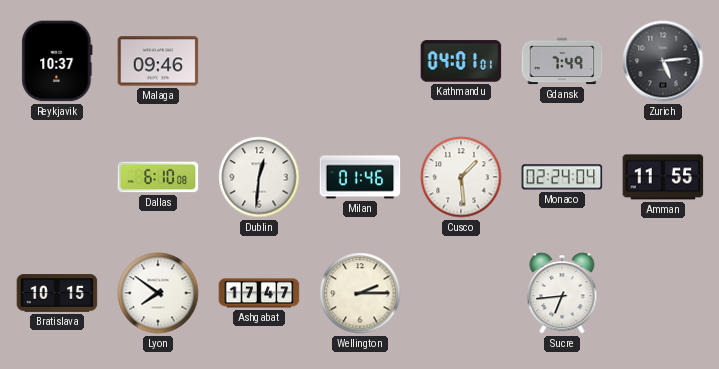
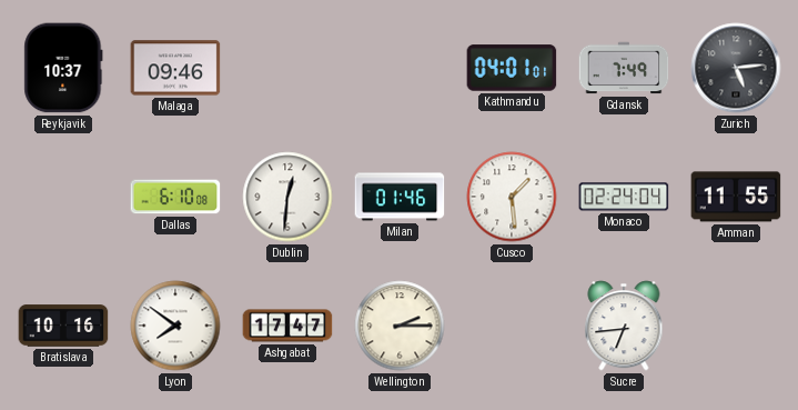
Bratislava: 10:15 -> 10:16
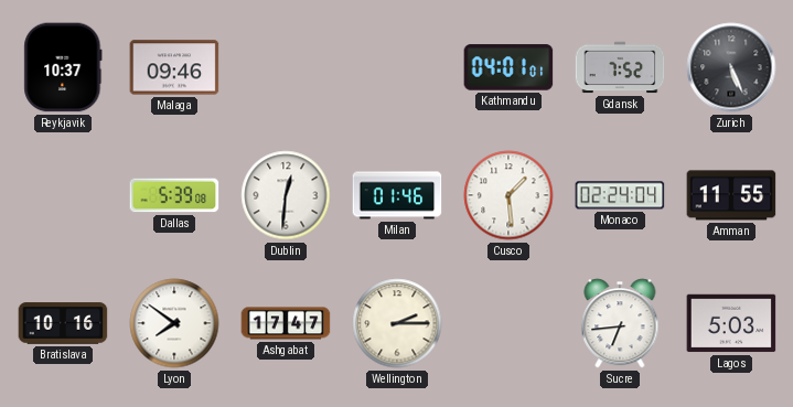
Gdansk: 7:49 -> 7:52
Zurich: 5:14 -> 5:26
Dallas: 6:10 -> 5:39
Lagos: none -> 5:03
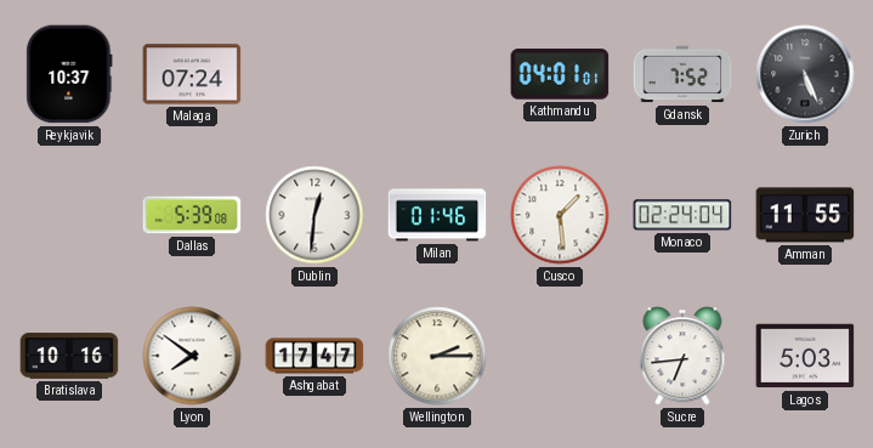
Malaga: 09:46 -> 07:24
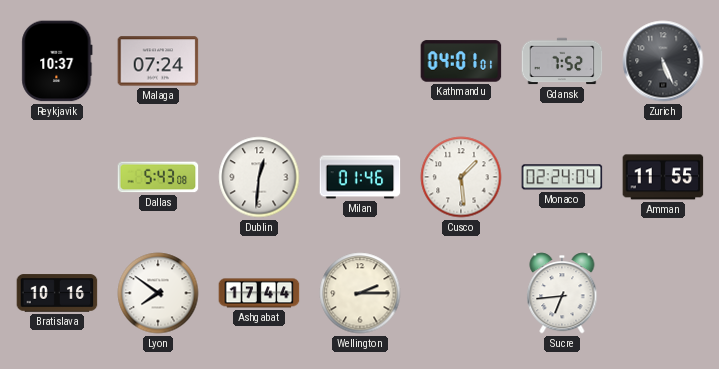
Dallas: 5:39 -> 5:43
Ashgabat: 17:47 -> 17:44
Lagos: 5:03 -> none
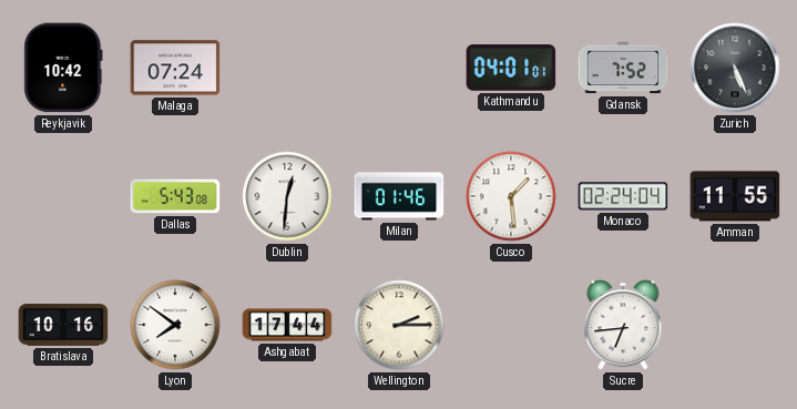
Reykjavik: 10:37 -> 10:42
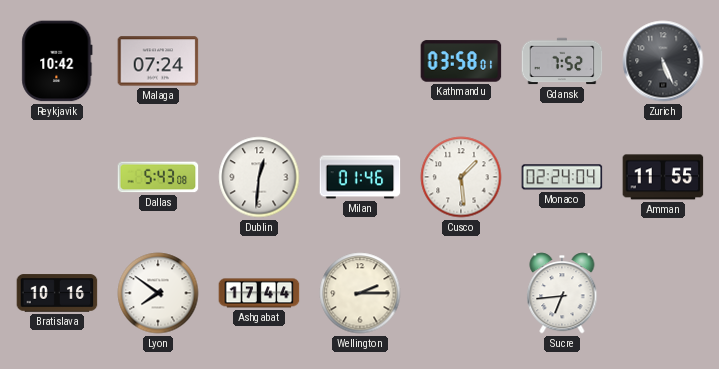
Kathmandu: 04:01 -> 03:58
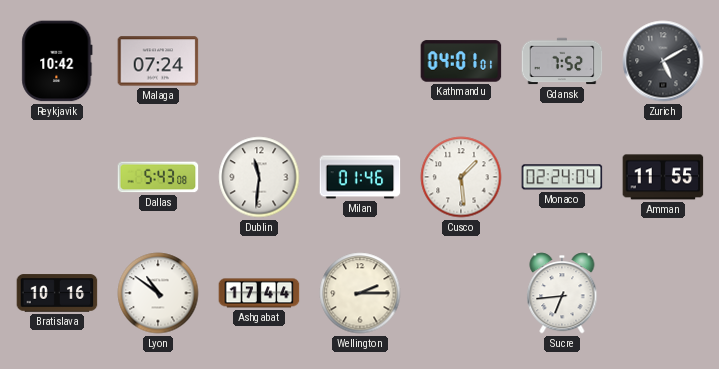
Kathmandu: 03:58 -> 04:01
Zurich: 5:26 -> 5:10
Dublin: 12:31 -> 11:31
Lyon: 7:51 -> 10:51
